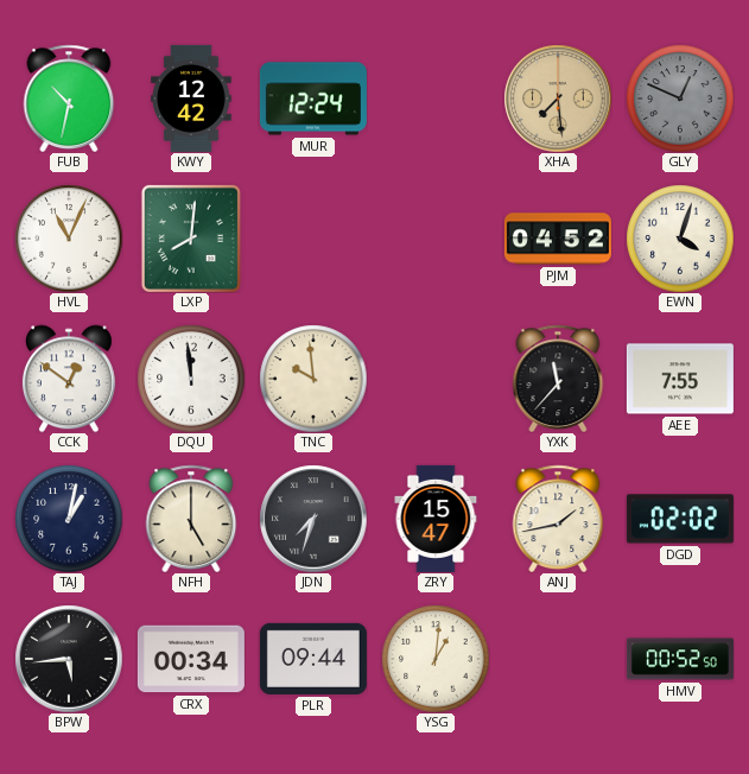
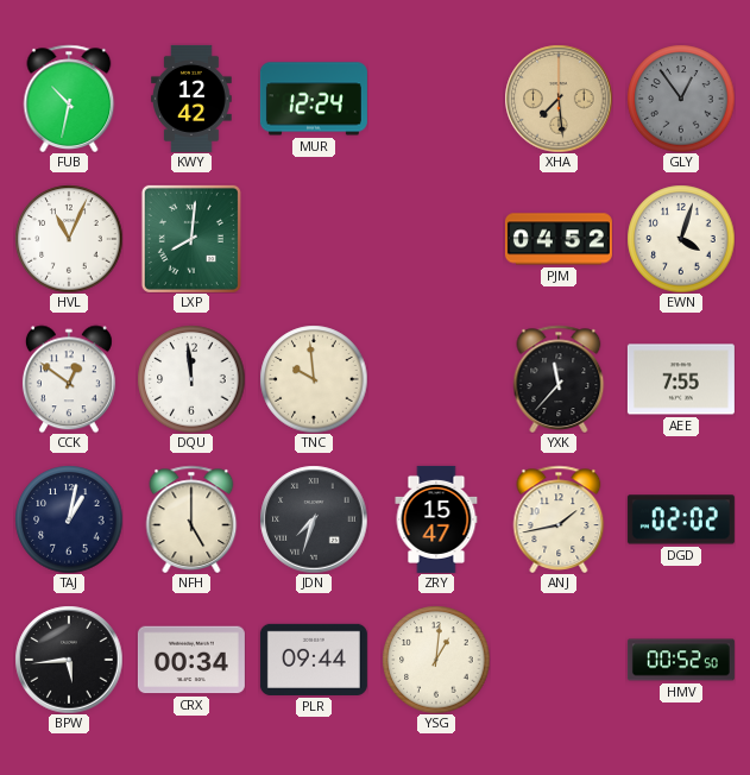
GLY: 12:49 -> 12:54
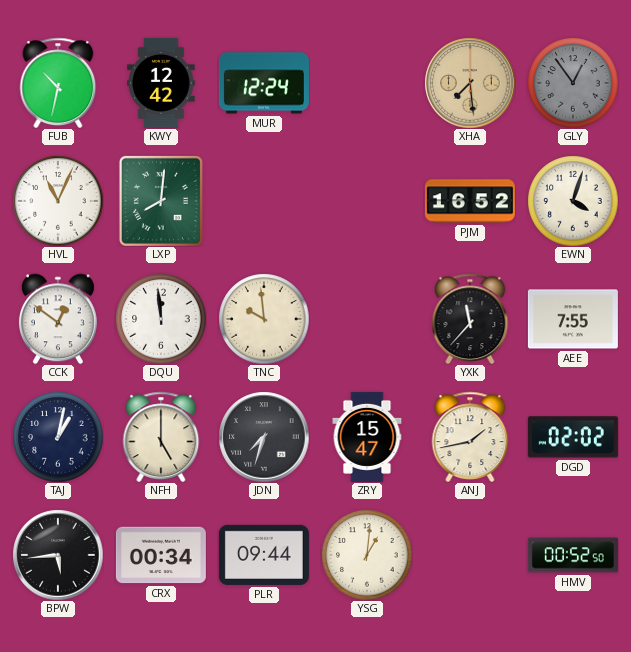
PJM: 04:52 -> 16:52
